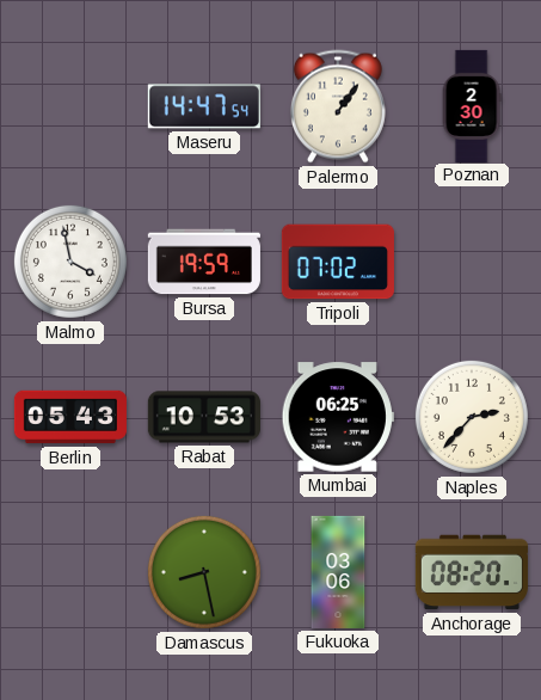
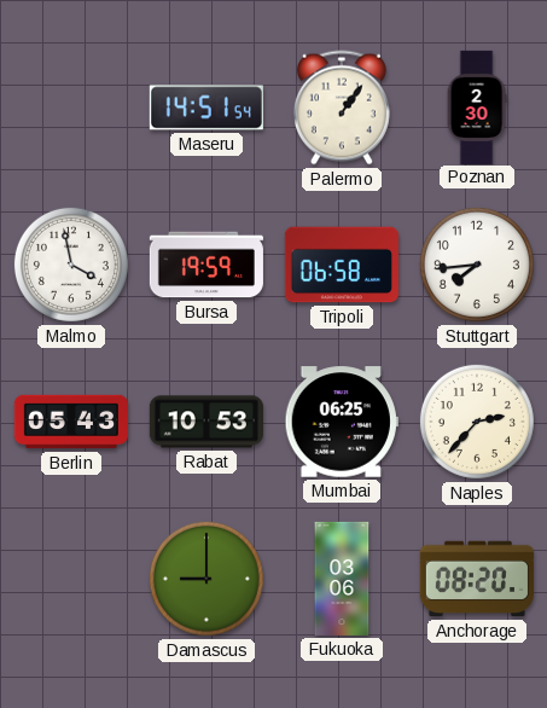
Maseru: 14:47 -> 14:51
Tripoli: 07:02 -> 06:58
Stuttgart: none -> 7:44
Damascus: 8:28 -> 9:00
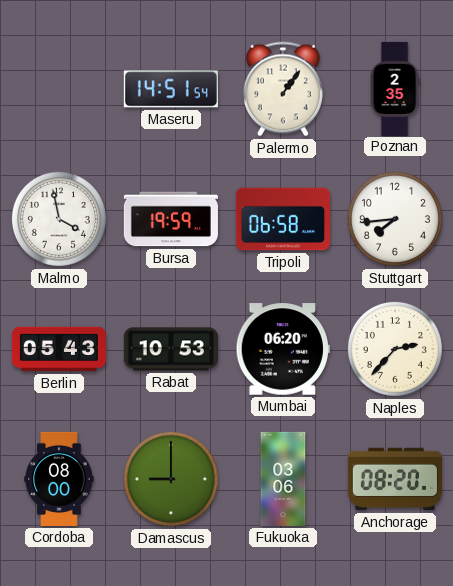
Poznan: 2:30 -> 2:35
Mumbai: 06:25 -> 06:20
Cordoba: none -> 08:00
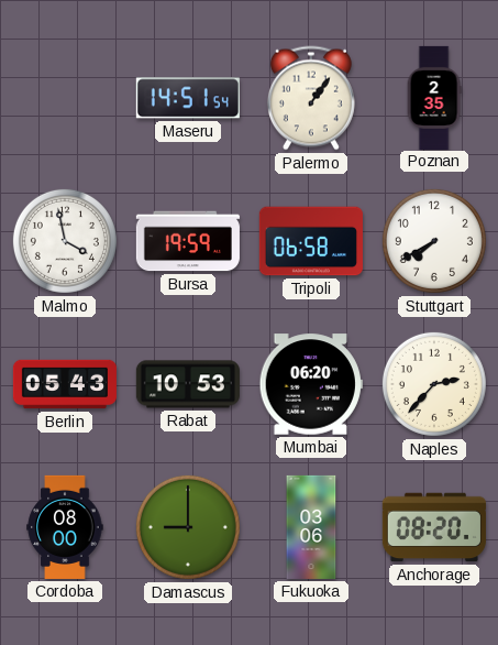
Stuttgart: 7:44 -> 7:40
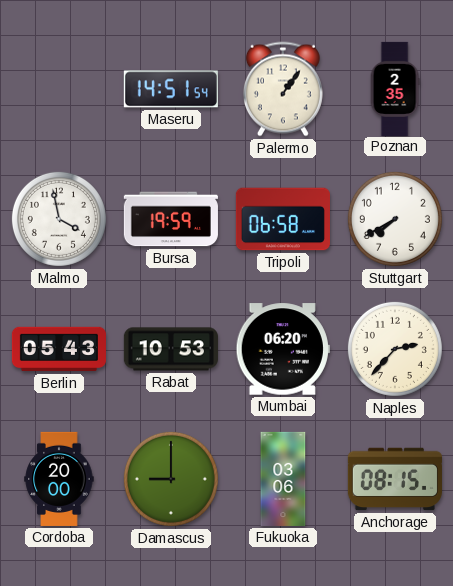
Cordoba: 08:00 -> 20:00
Anchorage: 08:20 -> 08:15
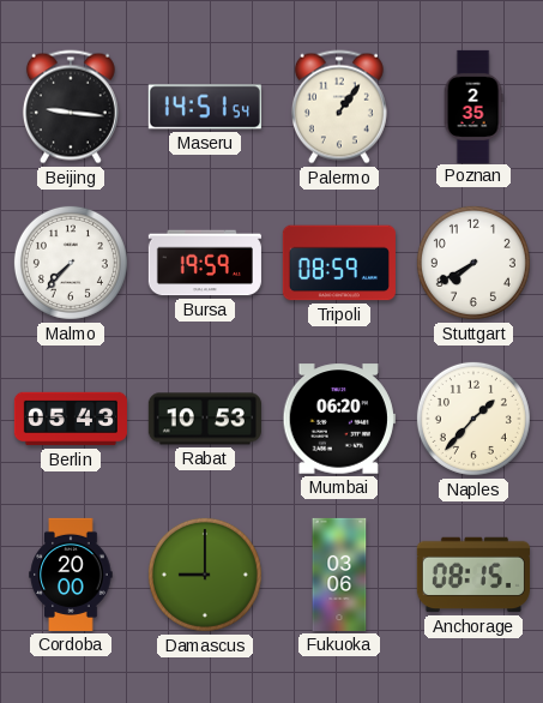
Beijing: none -> 9:16
Malmo: 3:58 -> 7:37
Tripoli: 06:58 -> 08:59
Naples: 2:37 -> 1:37
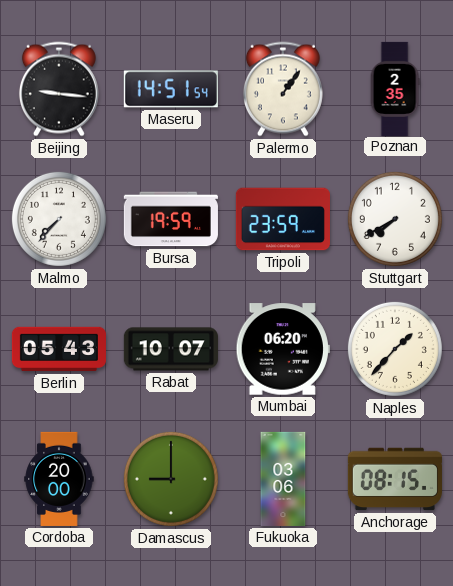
Tripoli: 08:59 -> 23:59
Rabat: 10:53 -> 10:07
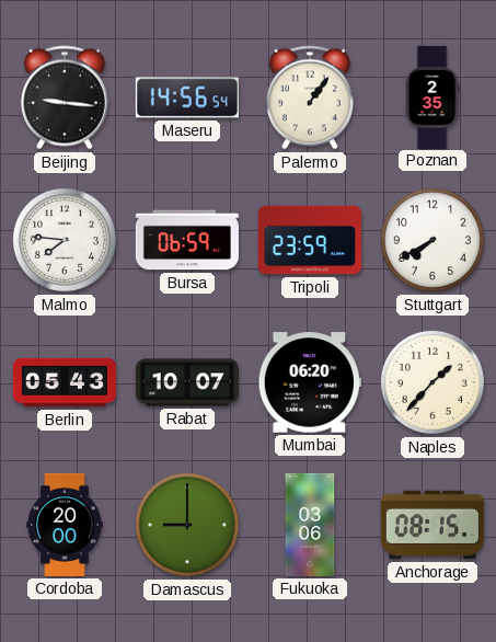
Maseru: 14:51 -> 14:56
Malmo: 7:37 -> 7:46
Bursa: 19:59 -> 06:59
